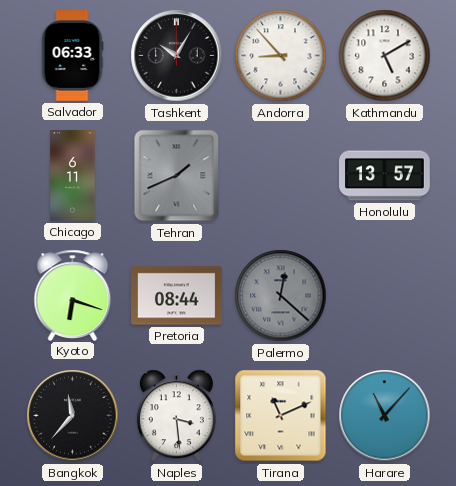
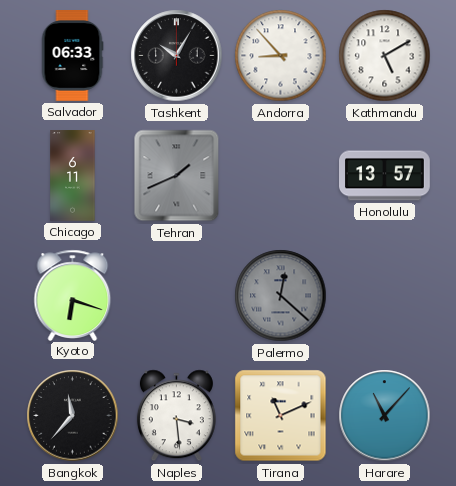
Pretoria: 08:44 -> none
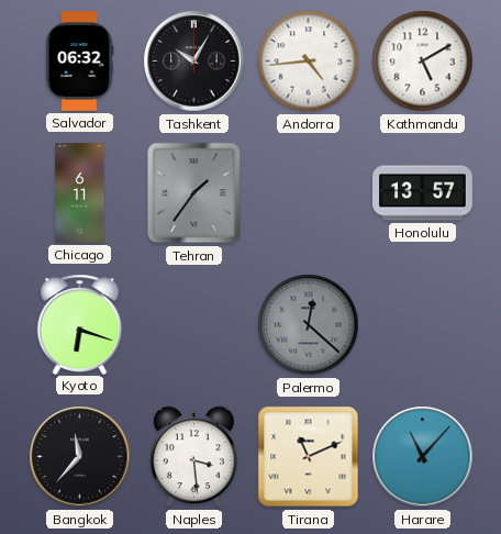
Salvador: 06:33 -> 06:32
Andorra: 8:53 -> 4:44
Tehran: 1:41 -> 1:36
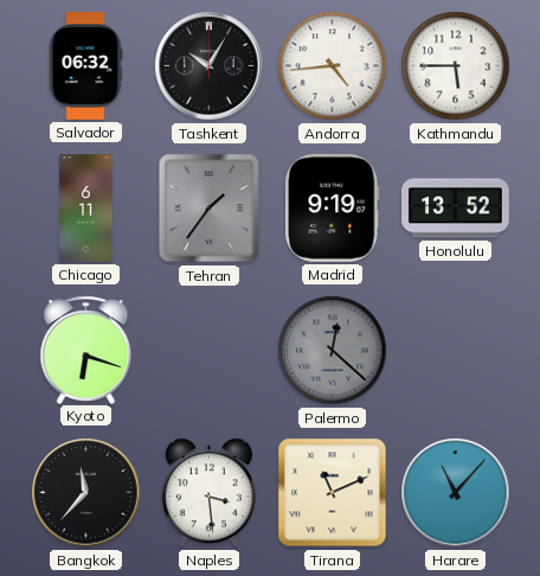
Kathmandu: 5:10 -> 5:45
Madrid: none -> 9:19
Honolulu: 13:57 -> 13:52
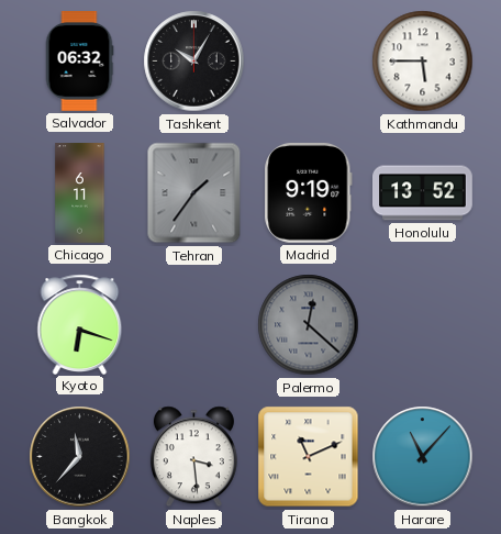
Andorra: 4:44 -> none
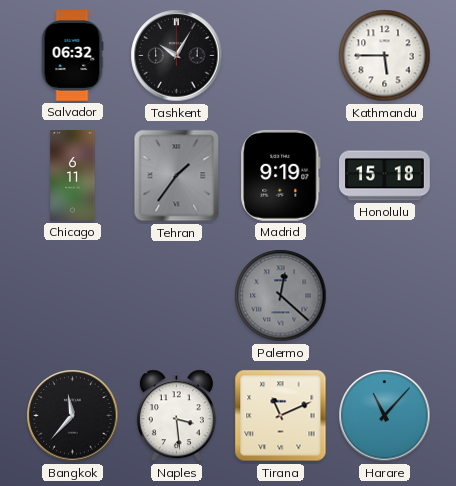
Honolulu: 13:52 -> 15:18
Kyoto: 6:18 -> none
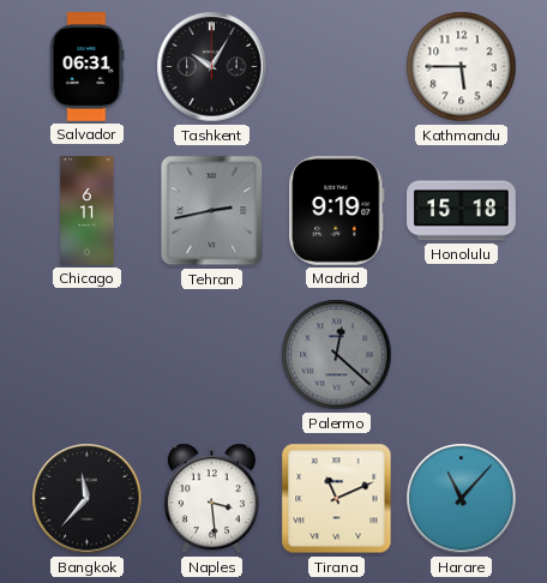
Salvador: 06:32 -> 06:31
Tehran: 1:36 -> 2:43
